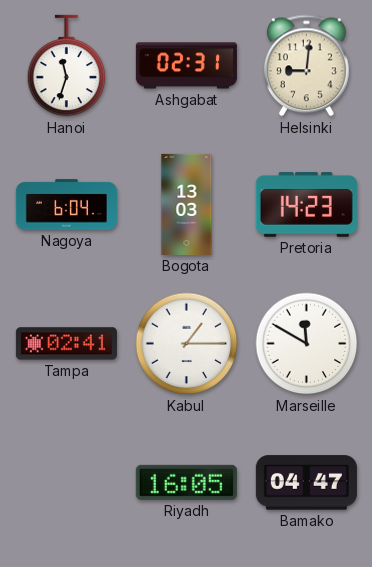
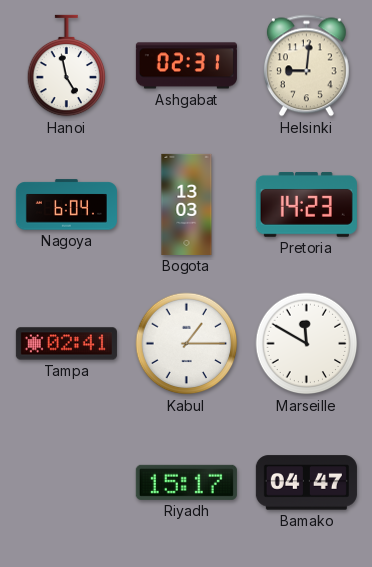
Hanoi: 11:33 -> 4:58
Riyadh: 16:05 -> 15:17
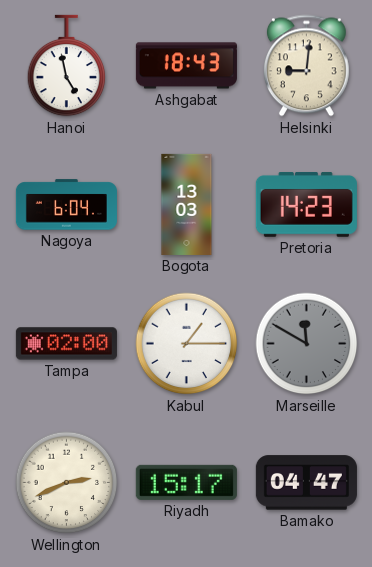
Ashgabat: 02:31 -> 18:43
Tampa: 02:41 -> 02:00
Marseille dial: white -> grey
Wellington: none -> 2:41
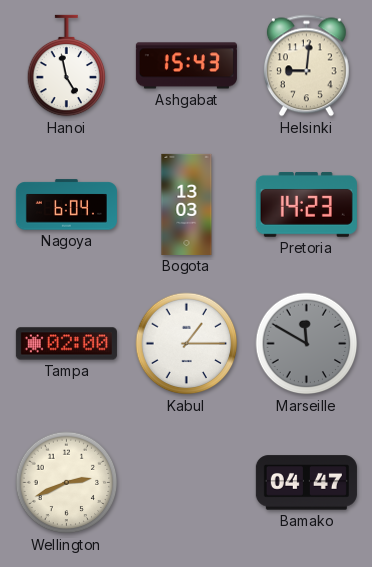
Ashgabat: 18:43 -> 15:43
Riyadh: 15:17 -> none
